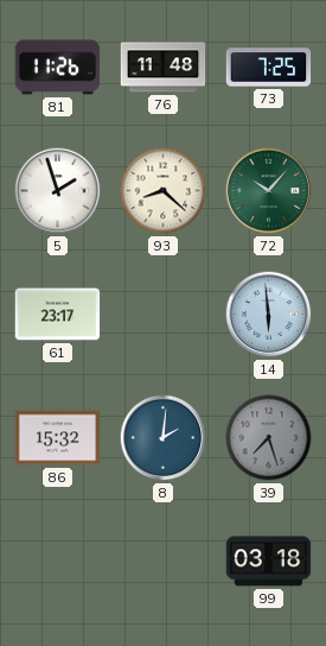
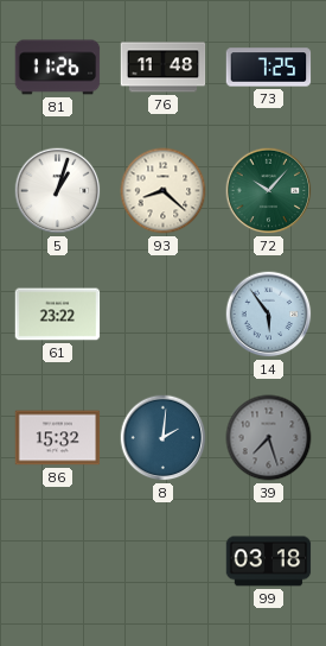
5: 1:57 -> 1:03
61: 23:17 -> 23:22
14: 5:59 -> 5:54
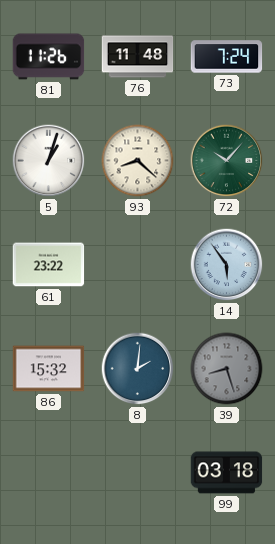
73: 7:25 -> 7:24
39: 7:27 -> 8:27
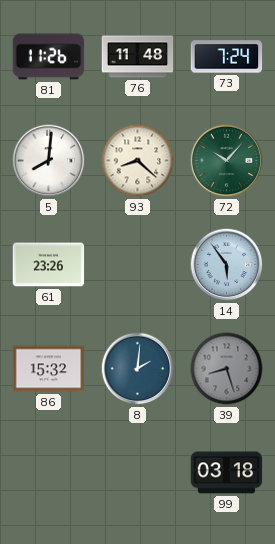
5: 1:03 -> 8:01
61: 23:22 -> 23:26
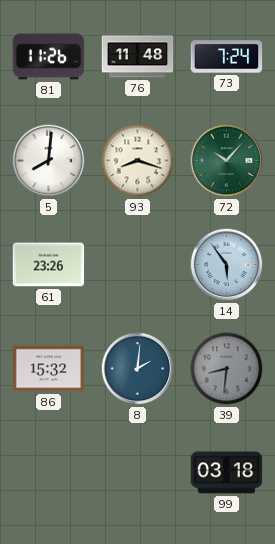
93: 8:22 -> 8:18
39: 8:27 -> 8:31
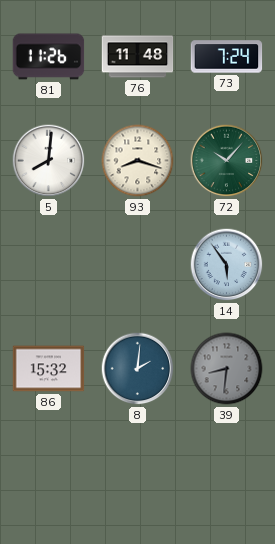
61: 23:26 -> none
99: 03:18 -> none
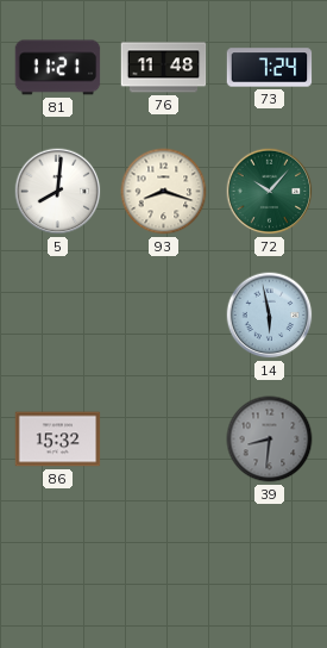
81: 11:26 -> 11:21
14: 5:54 -> 5:58
8: 2:01 -> none
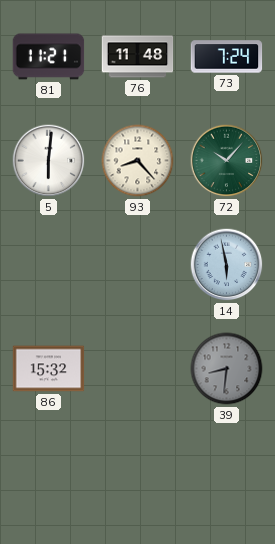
5: 8:01 -> 6:01
93: 8:18 -> 8:23
